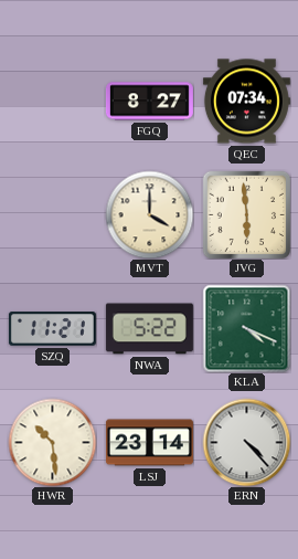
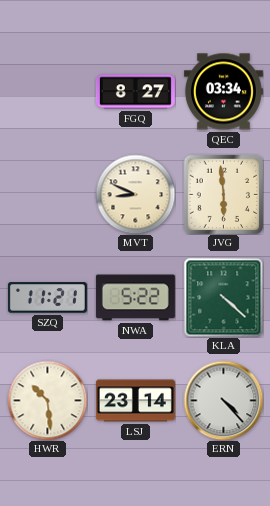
QEC: 07:34 -> 03:34
MVT: 4:00 -> 8:49
KLA: 4:19 -> 4:22
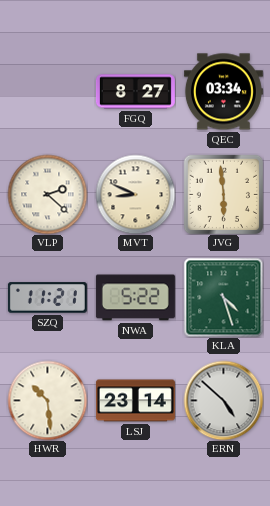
VLP: none -> 2:22
KLA: 4:22 -> 4:27
ERN: 4:23 -> 4:52
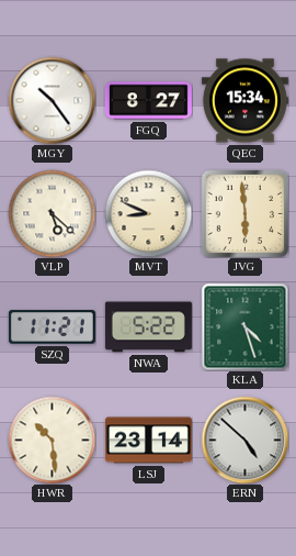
MGY: none -> 10:24
QEC: 03:34 -> 15:34
VLP: 2:22 -> 5:22
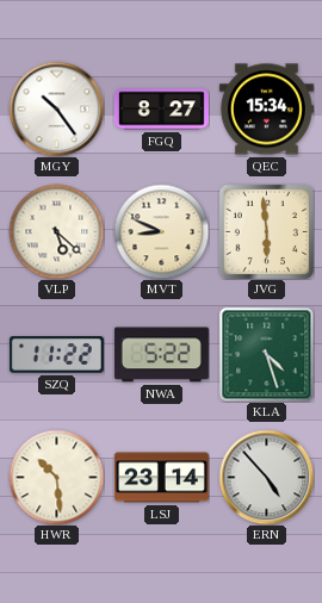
SZQ: 11:21 -> 11:22
ERN: 4:52 -> 4:53
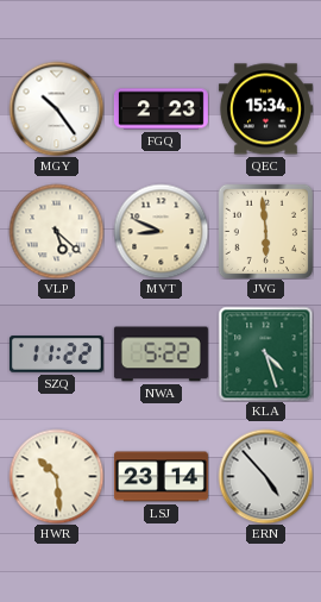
FGQ: 8:27 -> 2:23
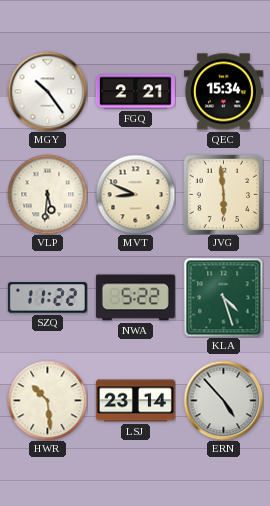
FGQ: 2:23 -> 2:21
VLP: 5:22 -> 5:31
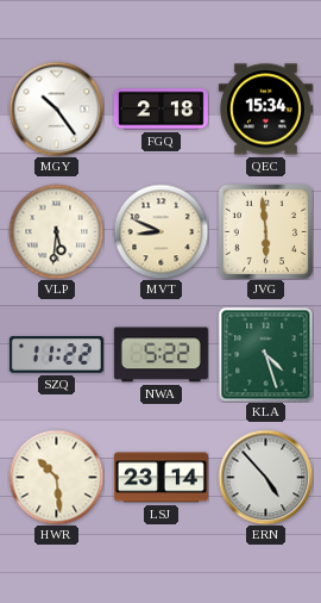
FGQ: 2:21 -> 2:18
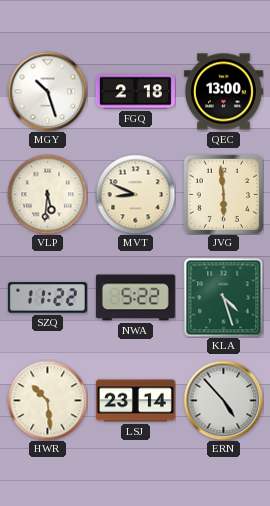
MGY: 10:24 -> 10:27
QEC: 15:34 -> 13:00
